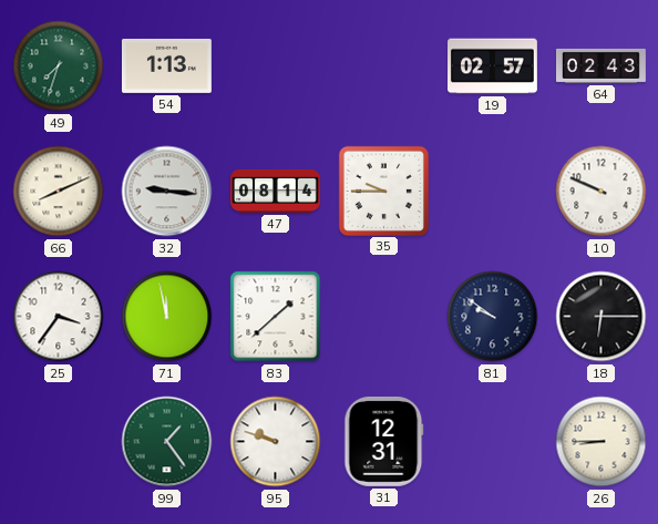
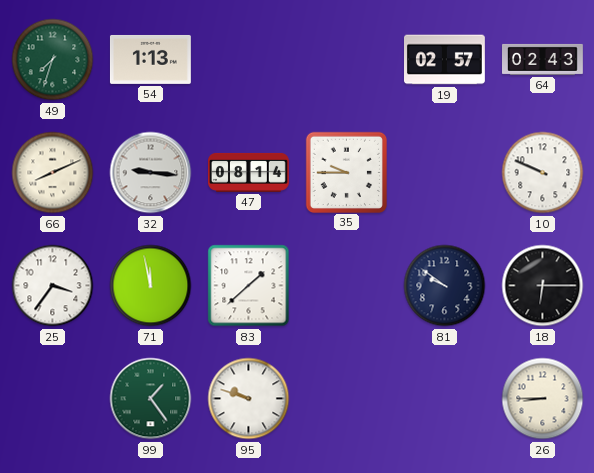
31: 12:31 -> none
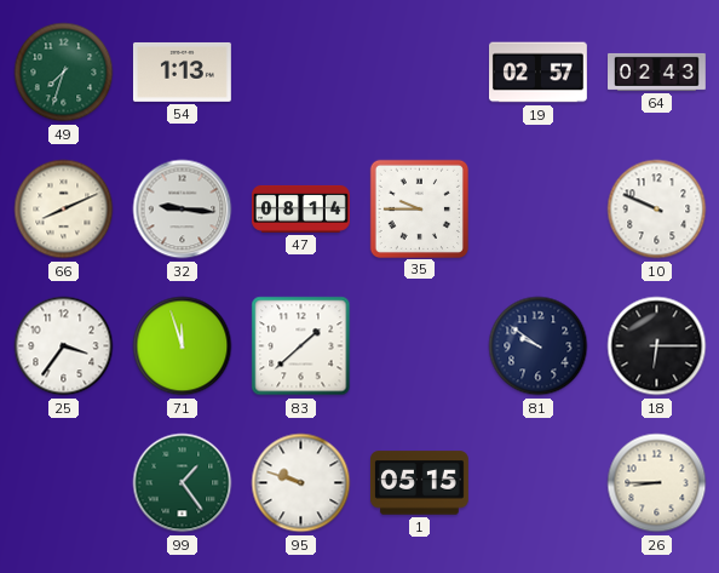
71: 11:58 -> 11:57
1: none -> 05:15
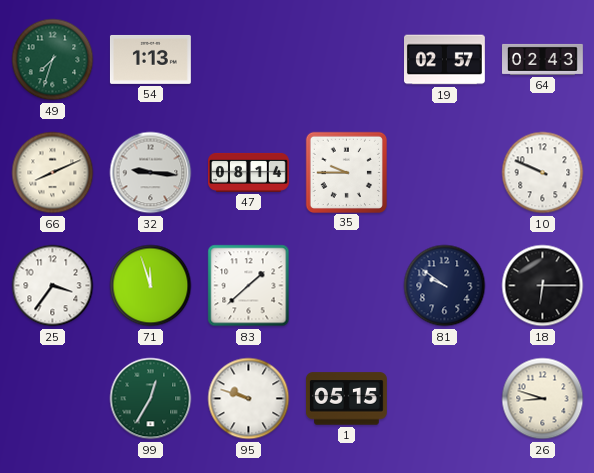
99: 1:24 -> 12:35
26: 8:45 -> 8:48
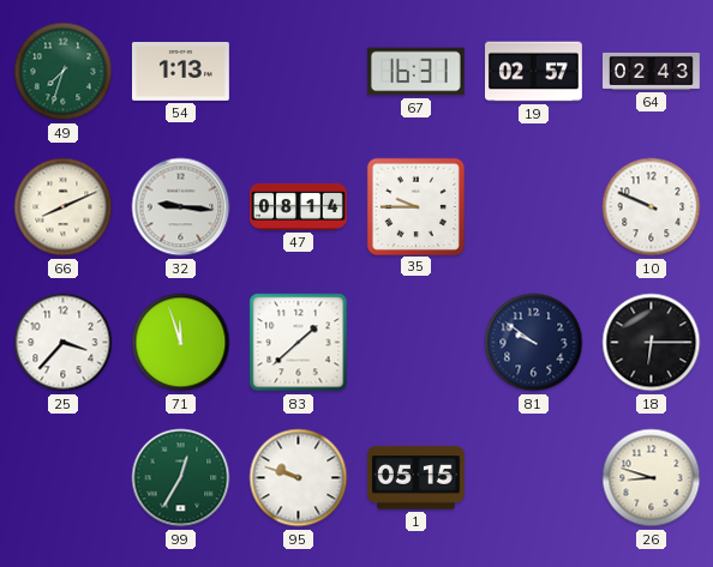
67: none -> 16:31
25: 3:36 -> 3:37
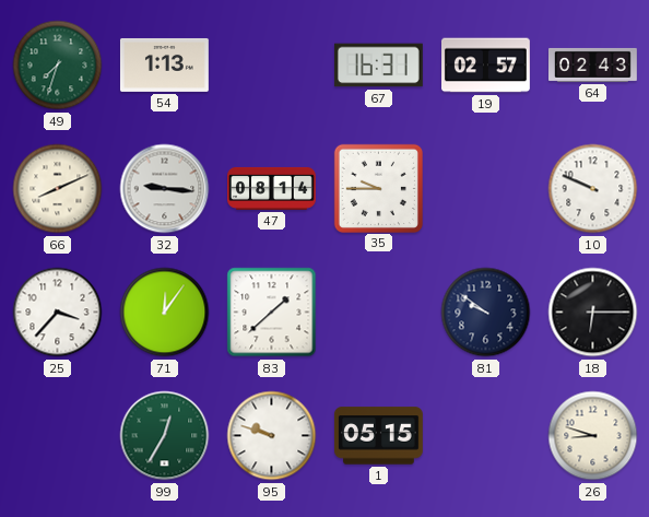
71: 11:57 -> 12:06
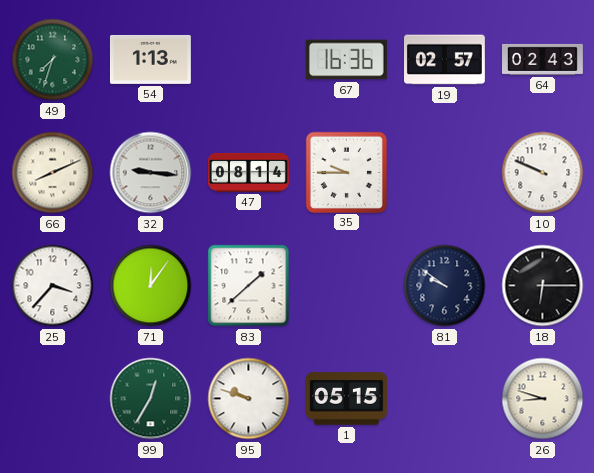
67: 16:31 -> 16:36
